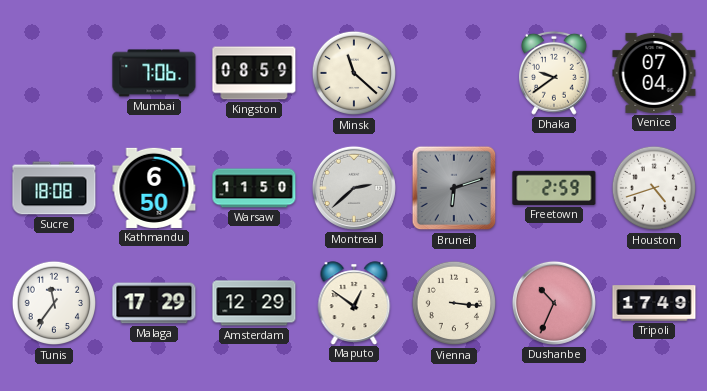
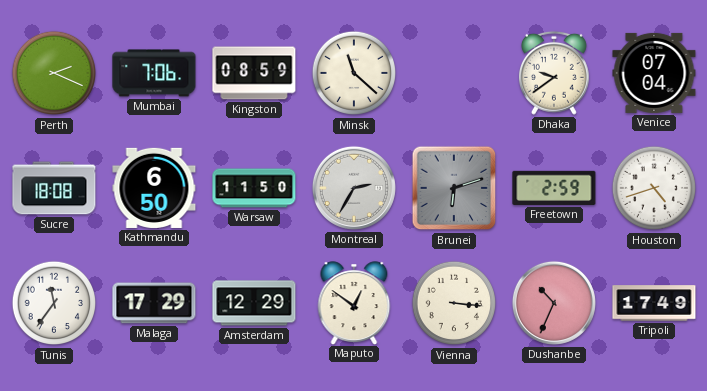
Perth: none -> 2:19
Montreal: 2:38 -> 2:35
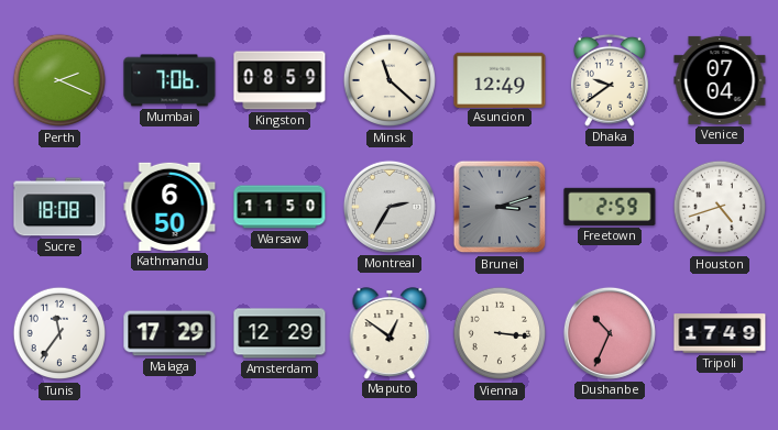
Asuncion: none -> 12:49
Brunei: 6:12 -> 3:12
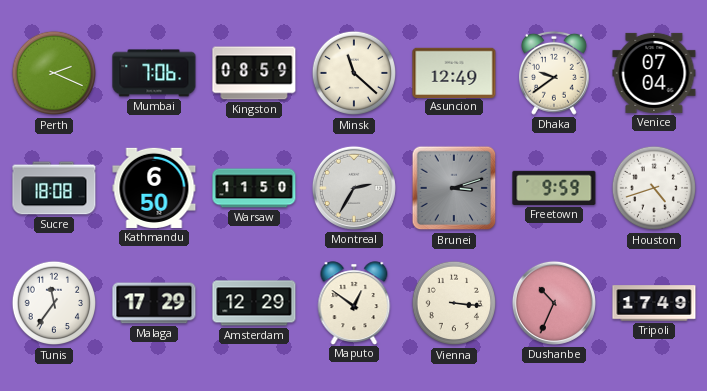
Freetown: 2:59 -> 9:59
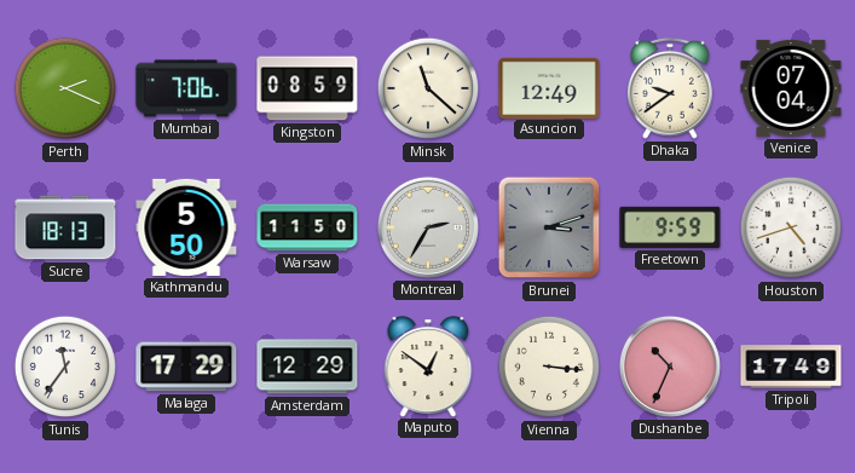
Sucre: 18:08 -> 18:13
Kathmandu: 6:50 -> 5:50
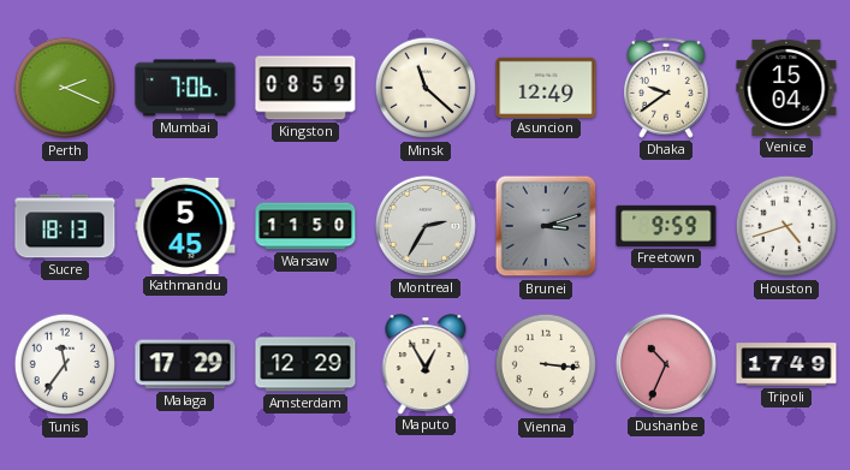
Venice: 07:04 -> 15:04
Kathmandu: 5:50 -> 5:45
Maputo: 12:51 -> 12:55
